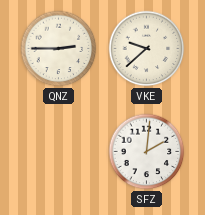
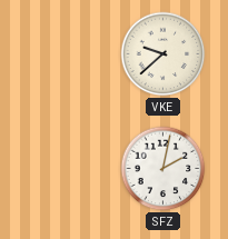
QNZ: 2:45 -> none
SFZ: 2:01 -> 2:02
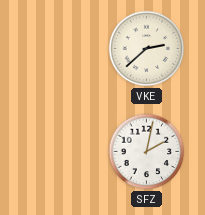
VKE: 9:38 -> 2:38
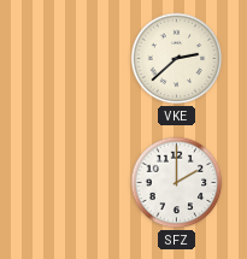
SFZ: 2:02 -> 2:00
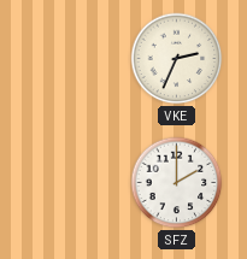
VKE: 2:38 -> 2:34
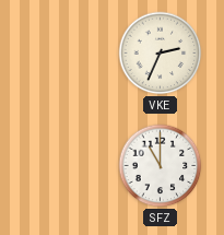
SFZ: 2:00 -> 11:00
